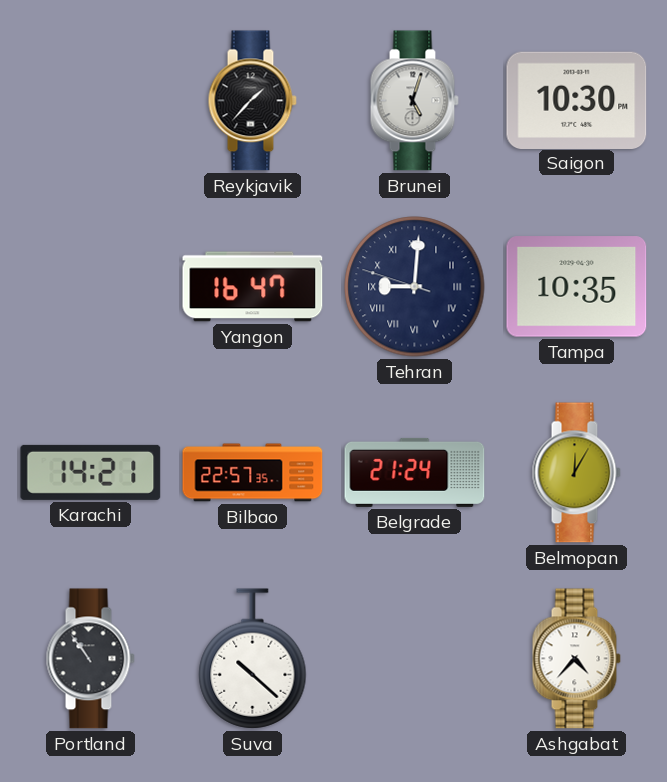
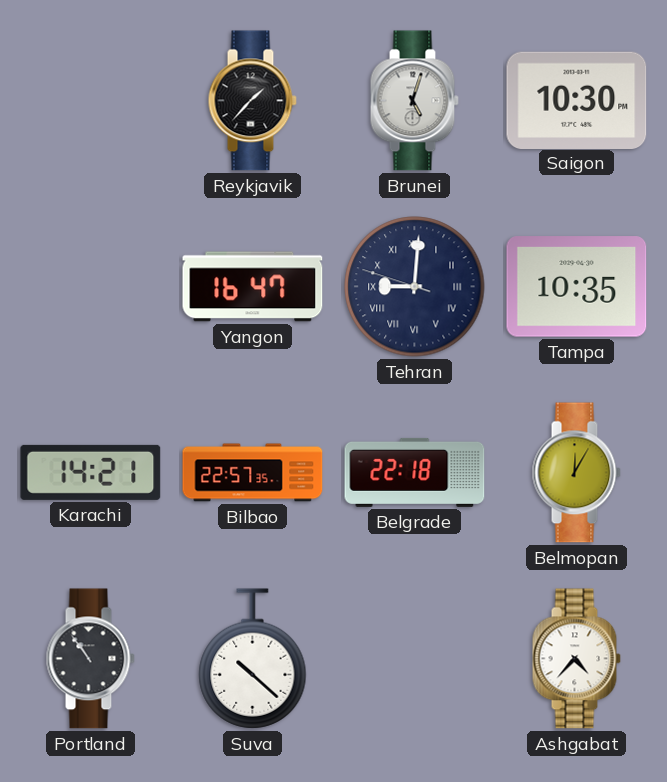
Belgrade: 21:24 -> 22:18
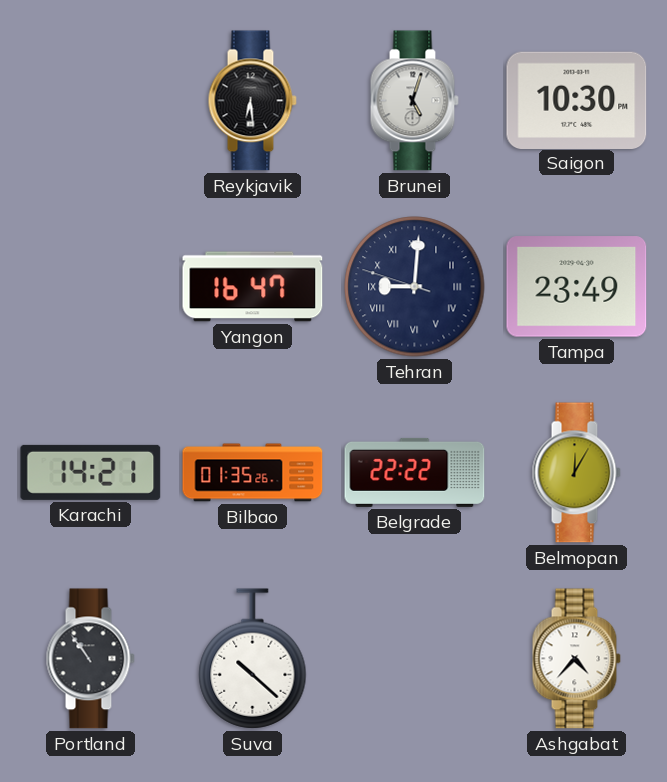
Reykjavik: 1:37 -> 6:29
Tampa: 10:35 -> 23:49
Bilbao: 22:57 -> 01:35
Belgrade: 22:18 -> 22:22
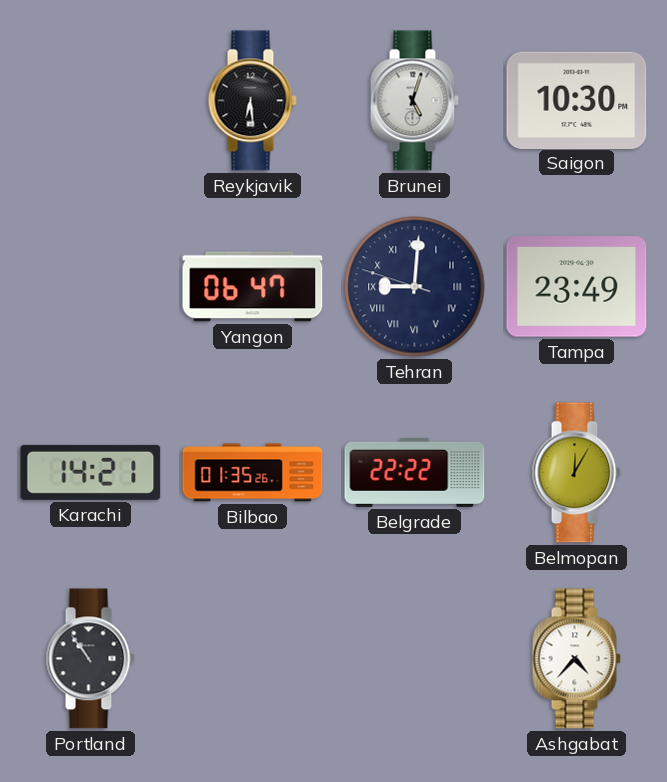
Yangon: 16:47 -> 06:47
Suva: 10:22 -> none
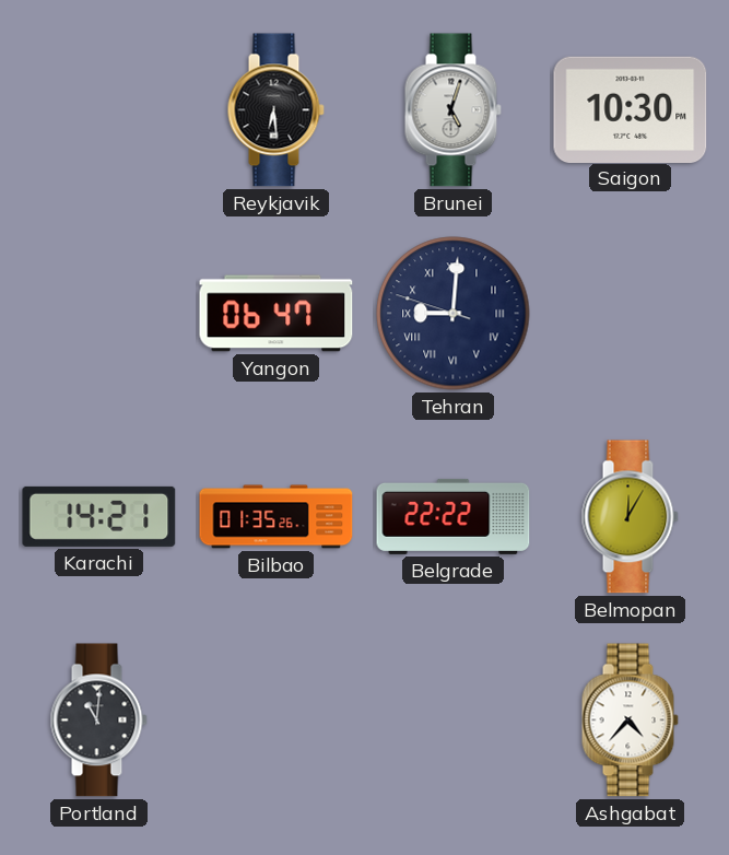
Tampa: 23:49 -> none
Portland: 10:54 -> 11:01
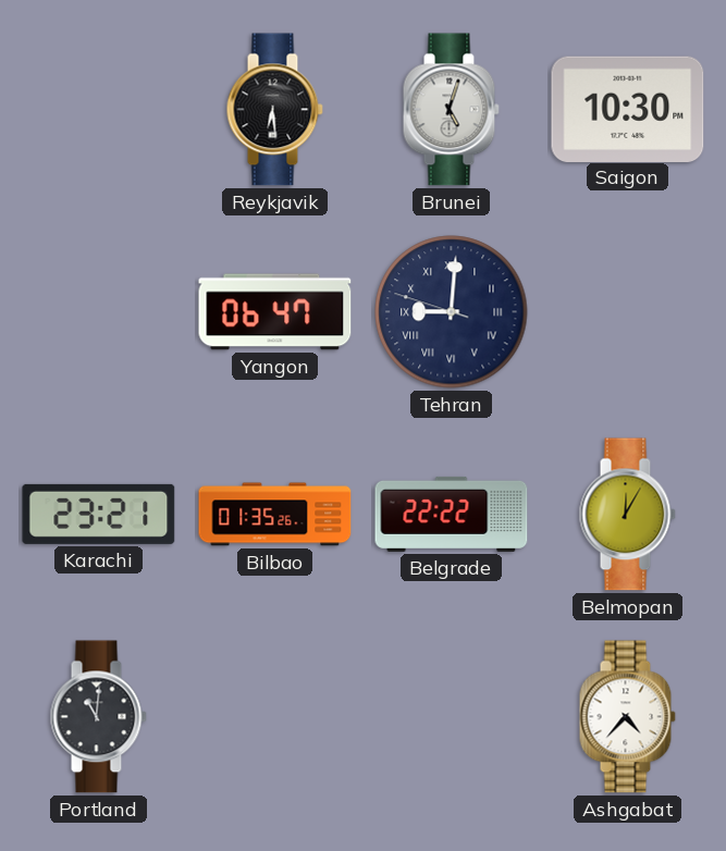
Karachi: 14:21 -> 23:21
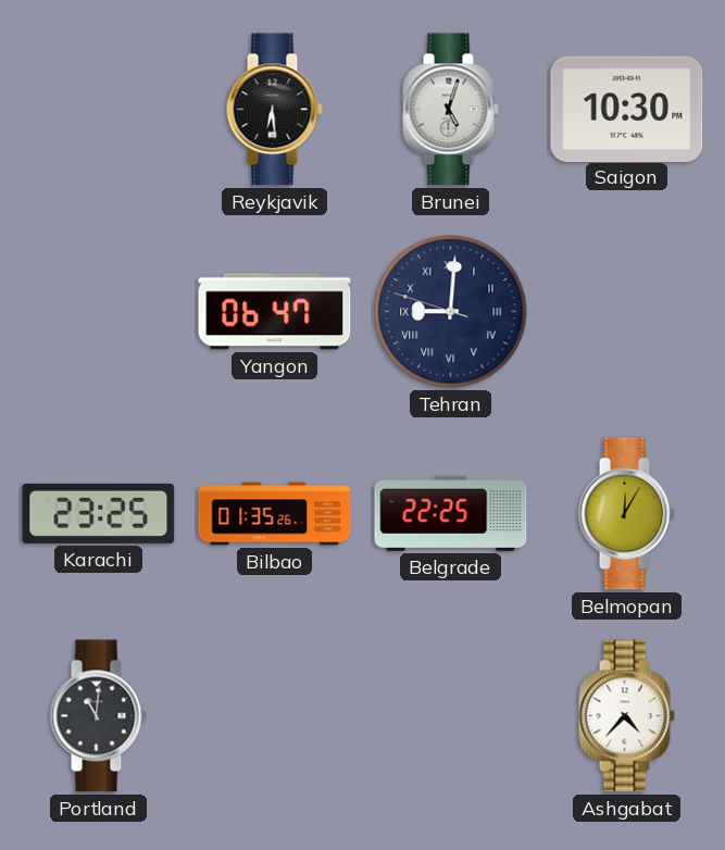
Karachi: 23:21 -> 23:25
Belgrade: 22:22 -> 22:25
